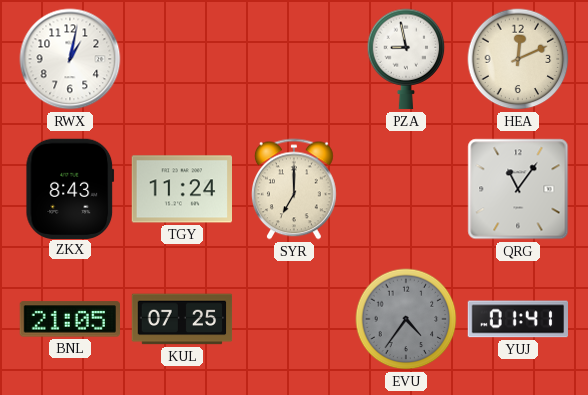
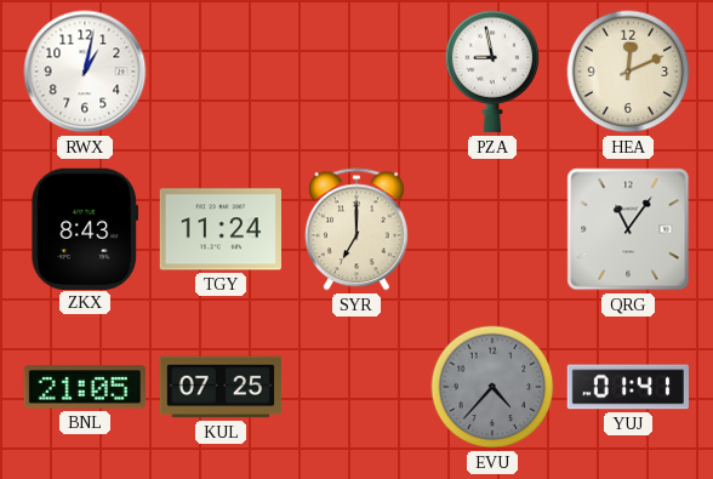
EVU: 4:36 -> 4:37
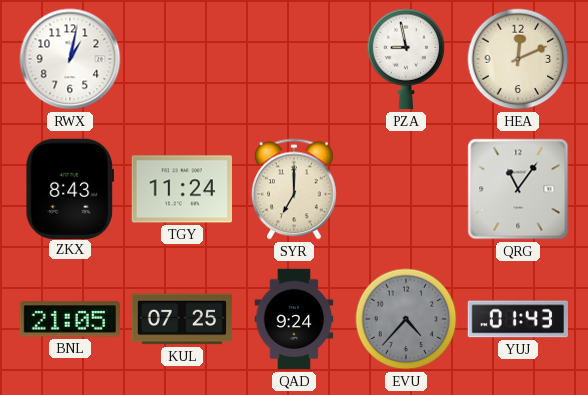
QAD: none -> 9:24
YUJ: 01:41 -> 01:43
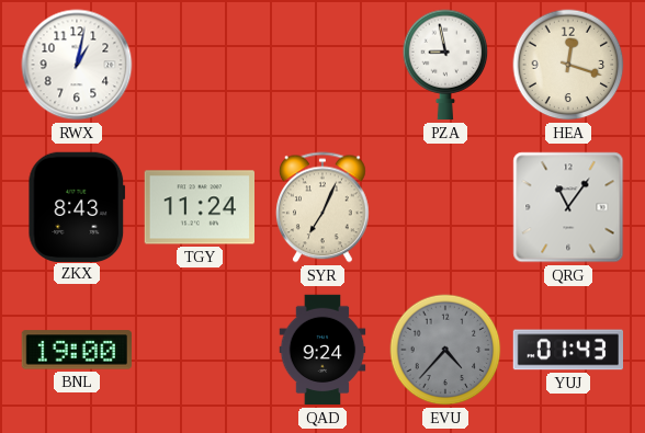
HEA: 12:11 -> 12:18
SYR: 7:00 -> 7:04
BNL: 21:05 -> 19:00
KUL: 07:25 -> none
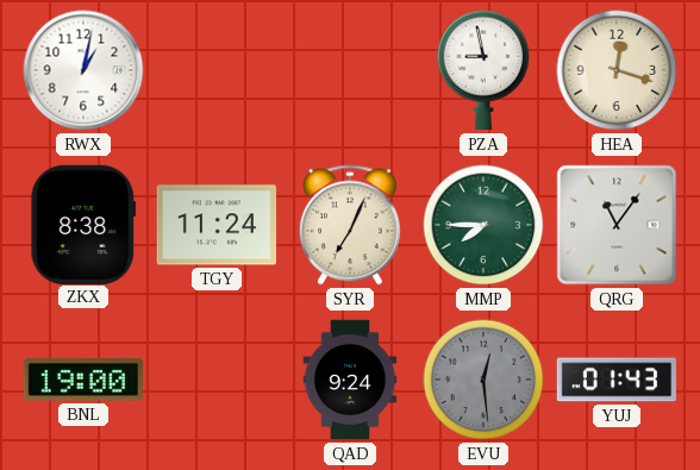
ZKX: 8:43 -> 8:38
MMP: none -> 7:45
EVU: 4:37 -> 12:29
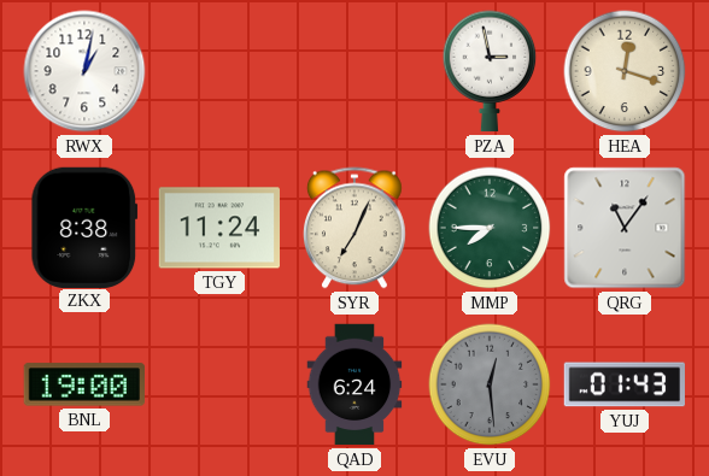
PZA: 8:58 -> 2:58
QAD: 9:24 -> 6:24
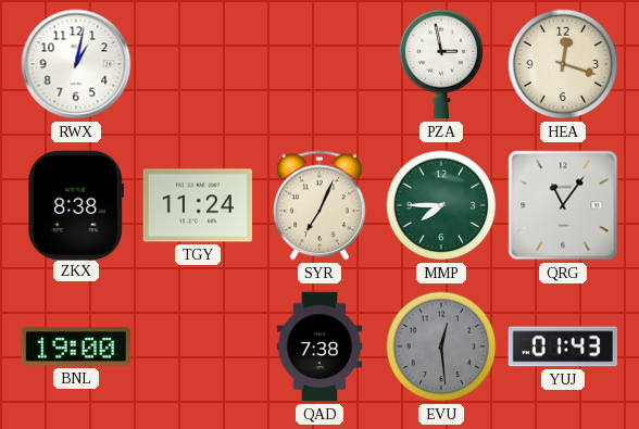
QAD: 6:24 -> 7:38
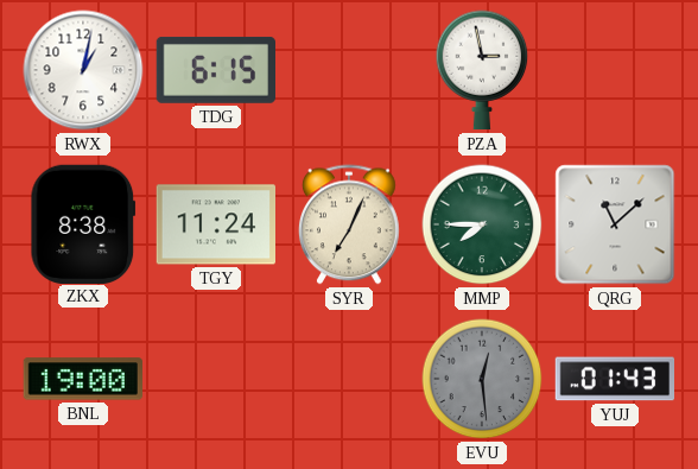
TDG: none -> 6:15
HEA: 12:18 -> none
QRG: 11:06 -> 11:08
QAD: 7:38 -> none
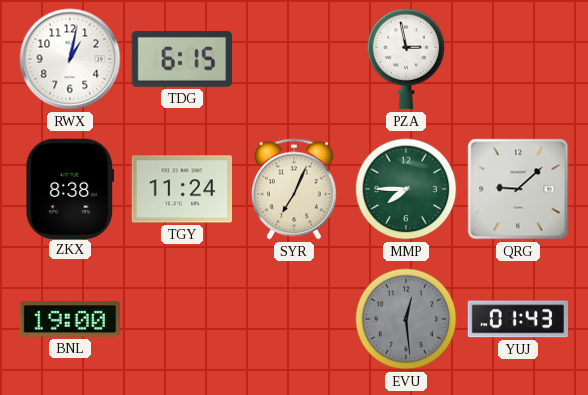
QRG: 11:08 -> 9:08
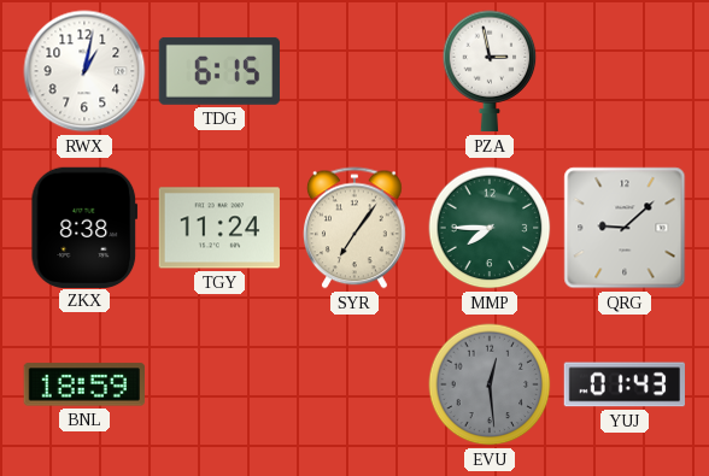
SYR: 7:04 -> 7:06
BNL: 19:00 -> 18:59
